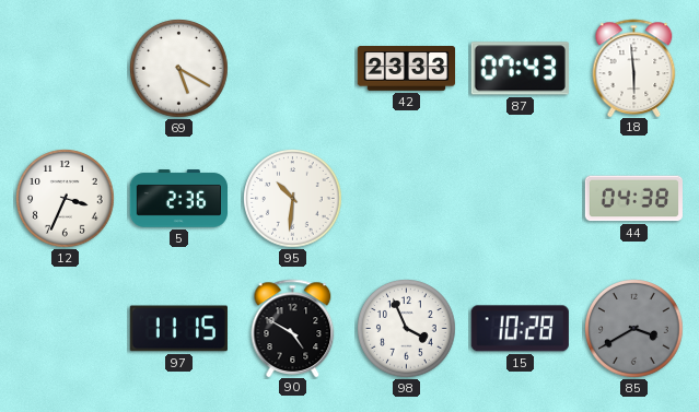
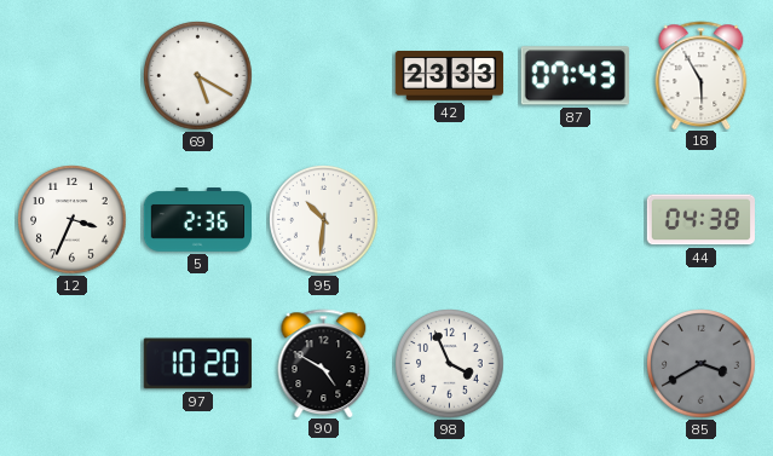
18: 5:59 -> 5:55
97: 11:15 -> 10:20
15: 10:28 -> none
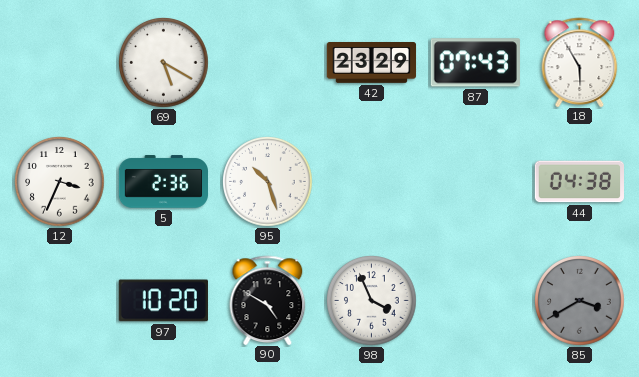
42: 23:33 -> 23:29
95: 10:31 -> 10:27
